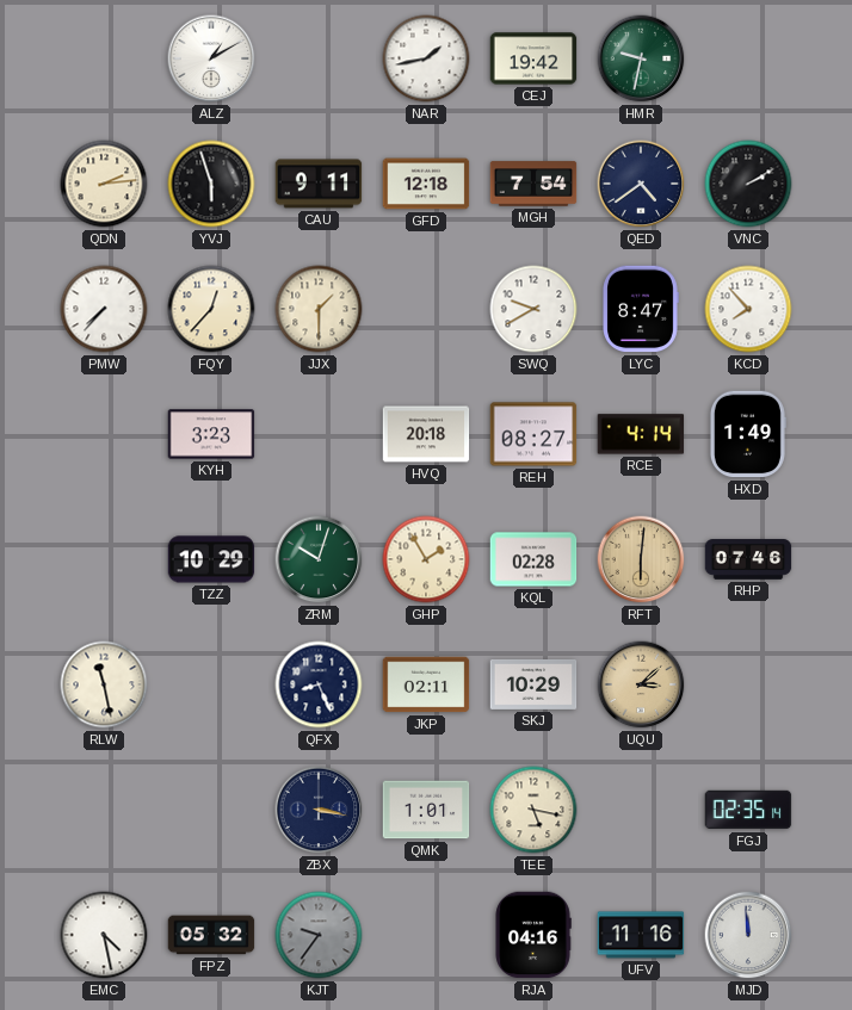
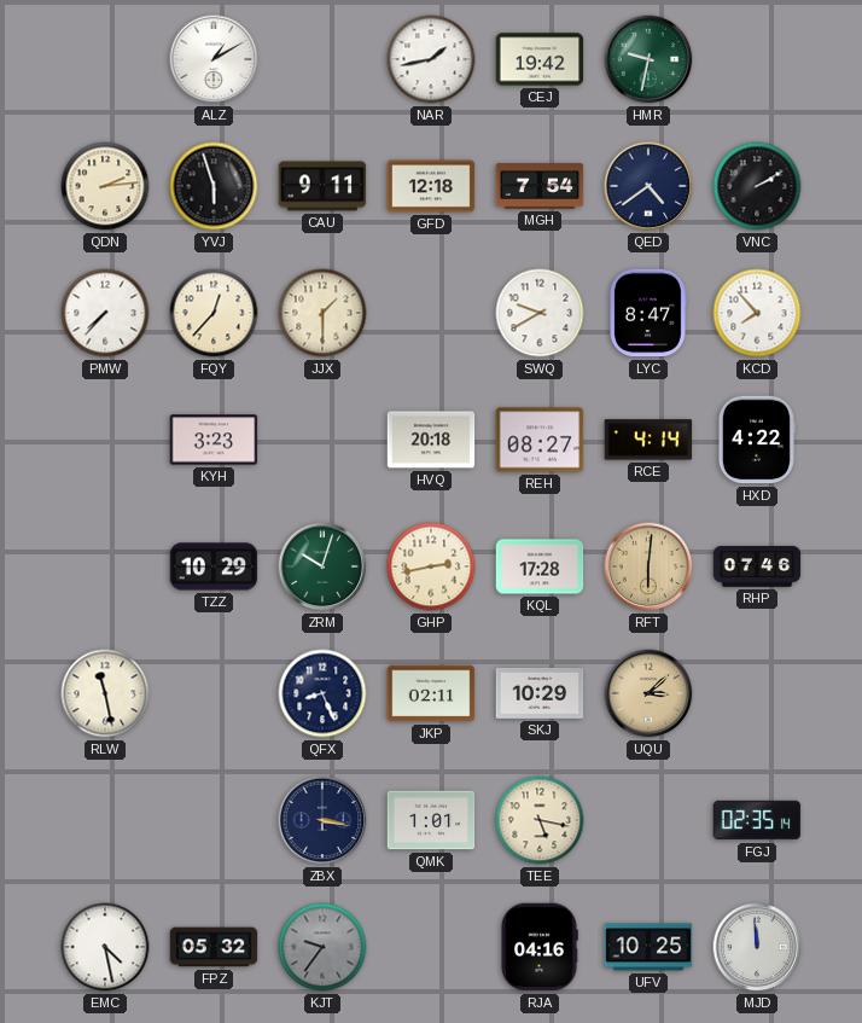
HXD: 1:49 -> 4:22
GHP: 1:55 -> 2:43
KQL: 02:28 -> 17:28
UFV: 11:16 -> 10:25
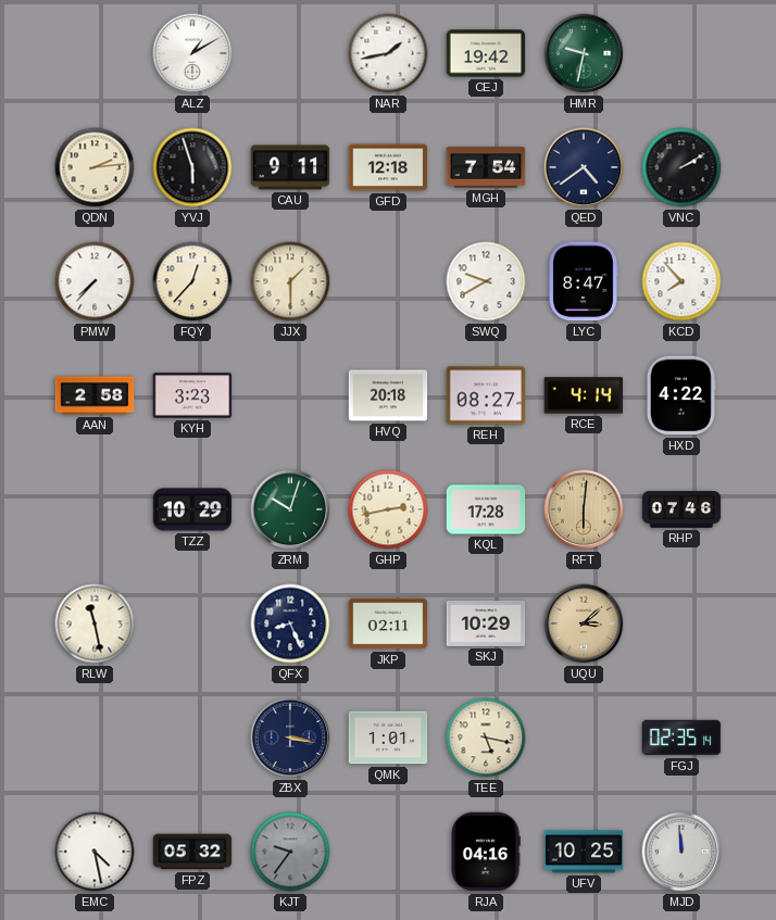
AAN: none -> 2:58
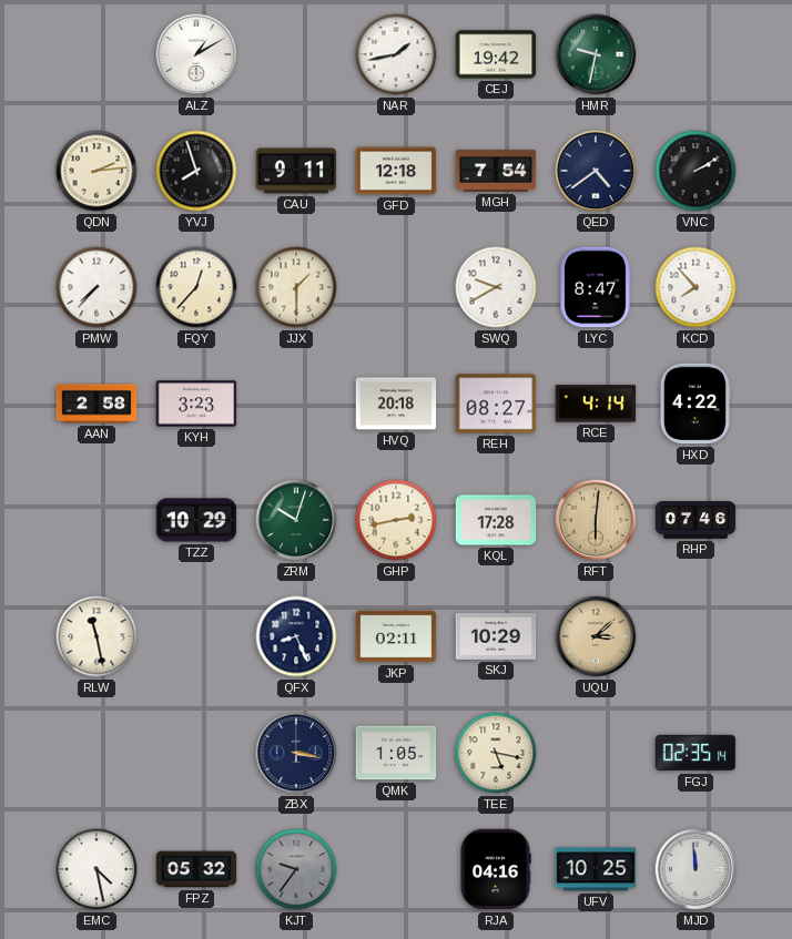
YVJ: 5:57 -> 7:57
QMK: 1:01 -> 1:05
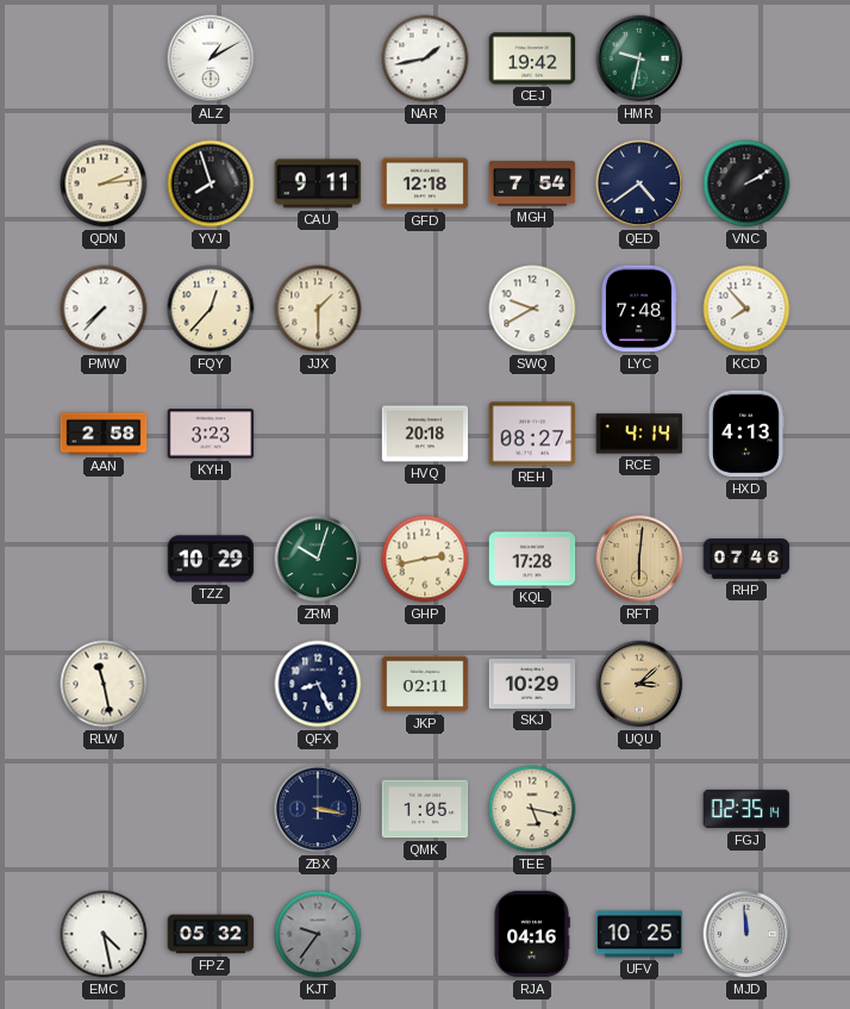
LYC: 8:47 -> 7:48
HXD: 4:22 -> 4:13
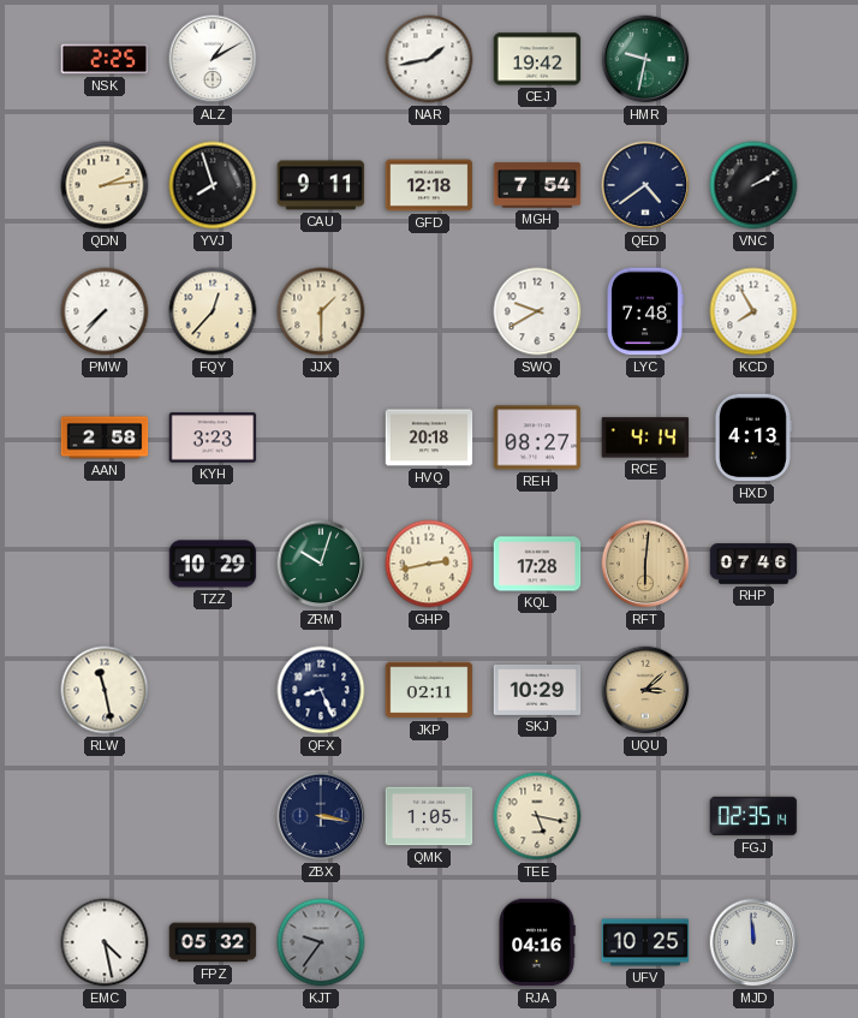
NSK: none -> 2:25
KCD: 7:53 -> 7:55
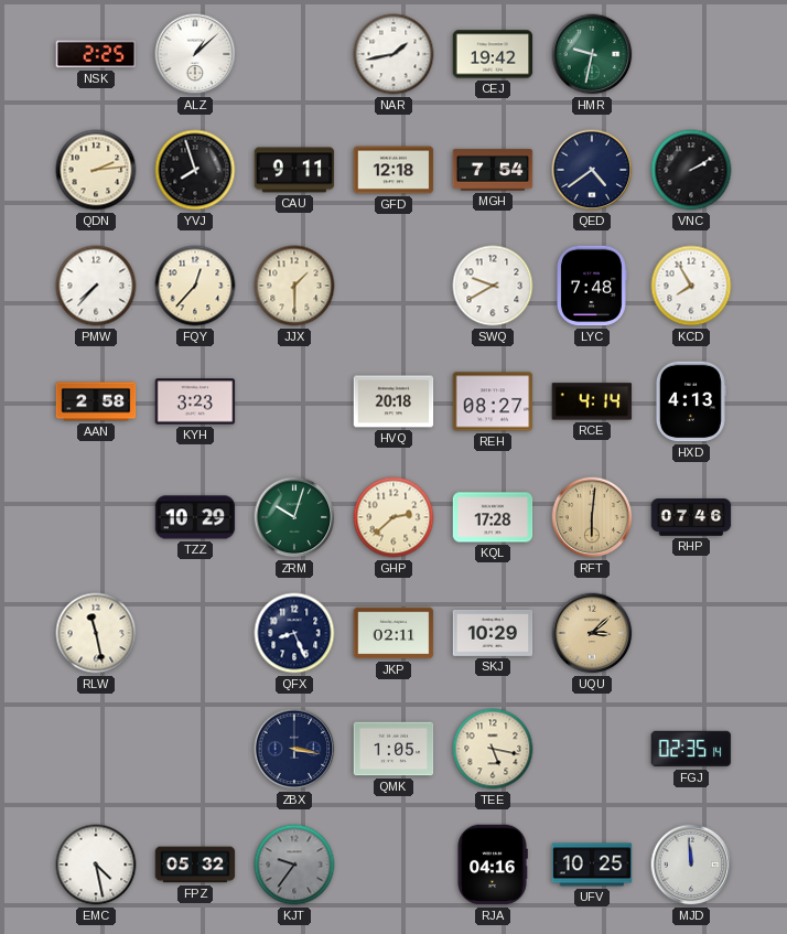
ALZ: 1:10 -> 1:08
GHP: 2:43 -> 2:38
